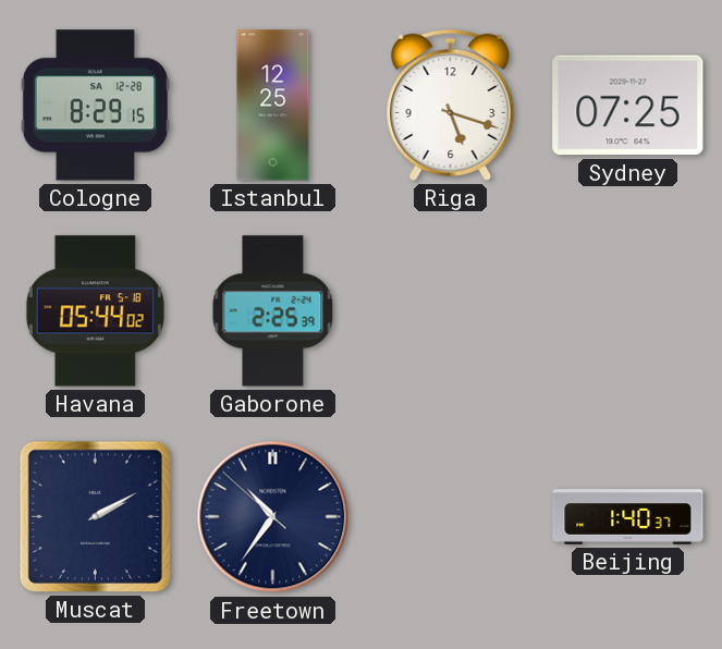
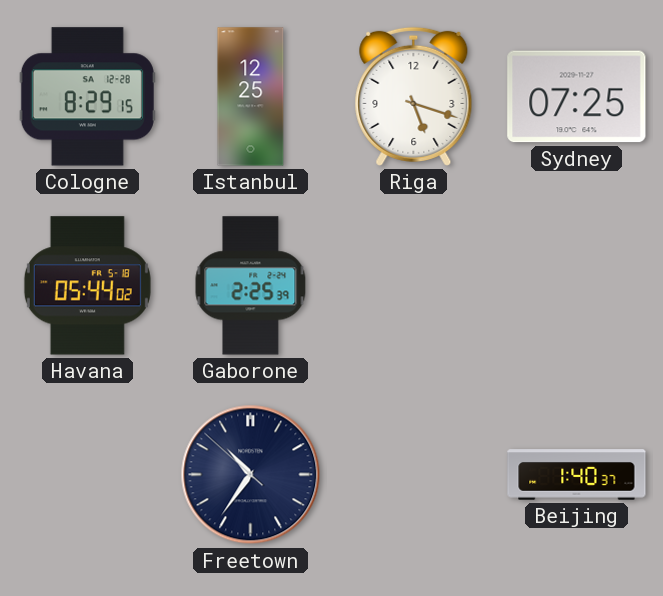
Muscat: 2:10 -> none
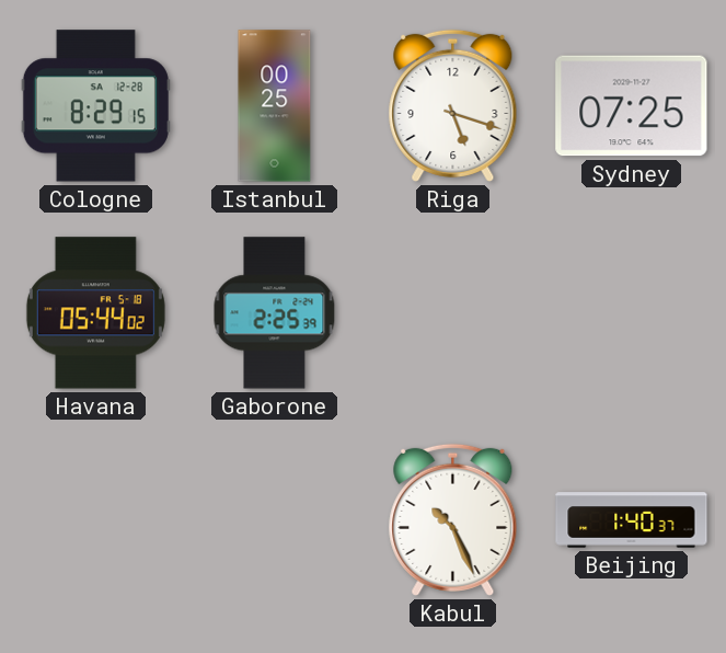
Istanbul: 12:25 -> 00:25
Freetown: 10:35 -> none
Kabul: none -> 10:26
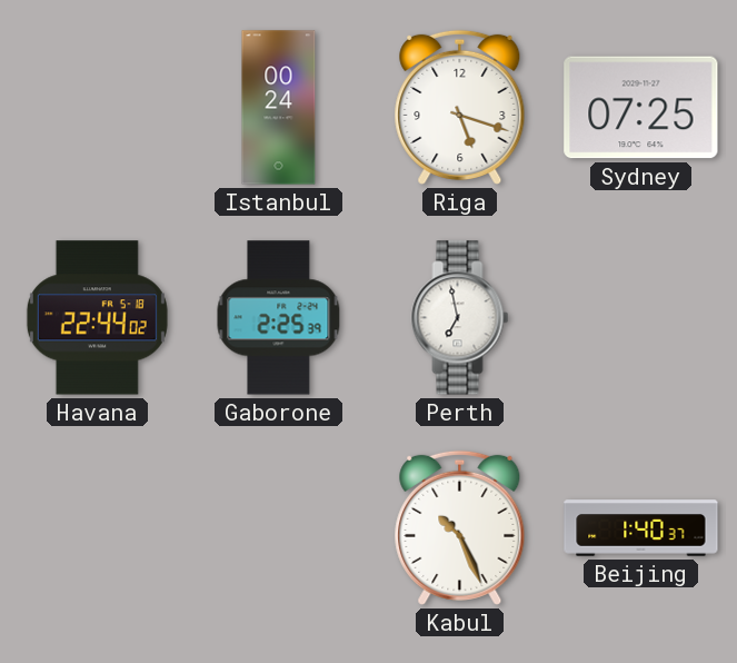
Cologne: 8:29 -> none
Istanbul: 00:25 -> 00:24
Havana: 05:44 -> 22:44
Perth: none -> 6:58
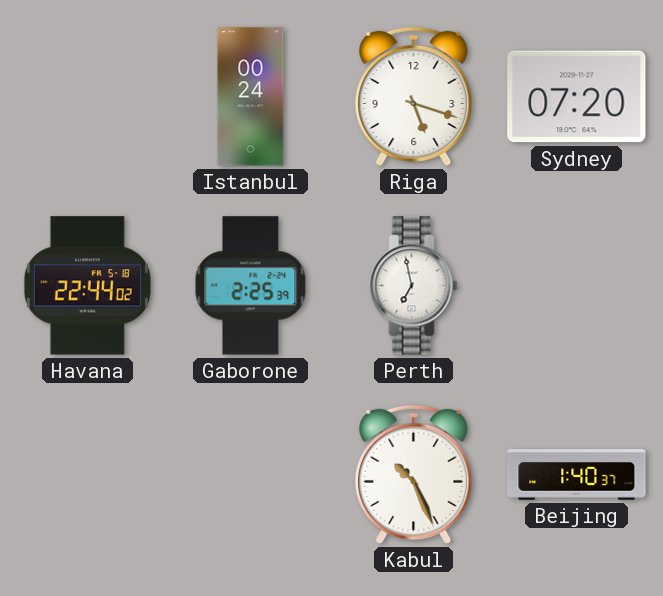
Sydney: 07:25 -> 07:20
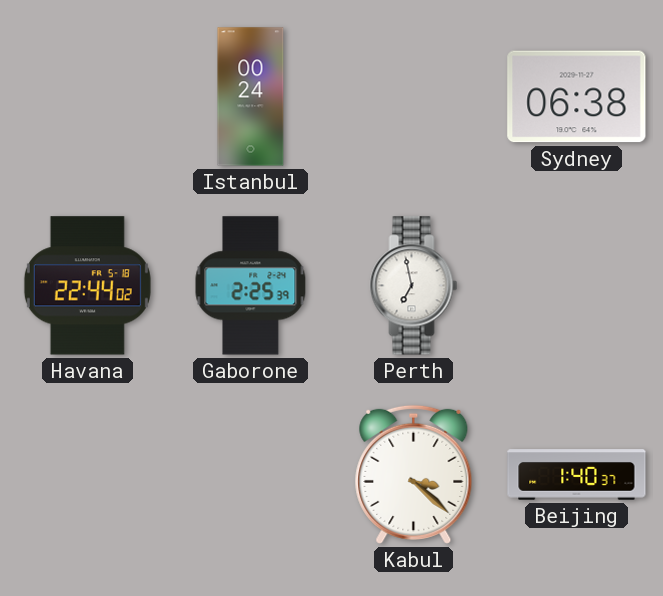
Riga: 5:18 -> none
Sydney: 07:20 -> 06:38
Kabul: 10:26 -> 3:22
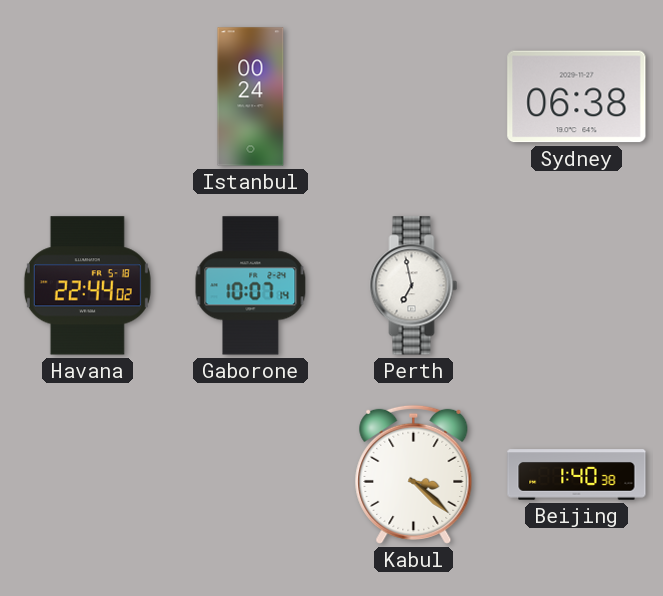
Gaborone: 2:25 -> 10:07
Beijing: 1:40:37 -> 1:40:38
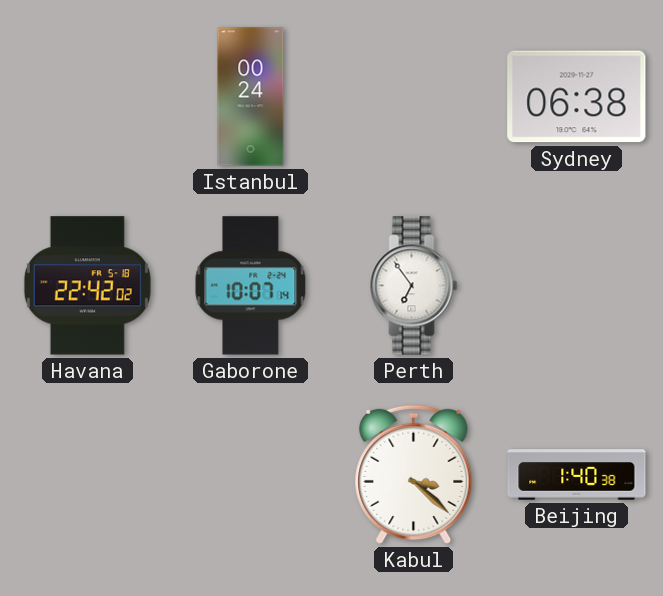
Havana: 22:44 -> 22:42
Perth: 6:58 -> 6:54
